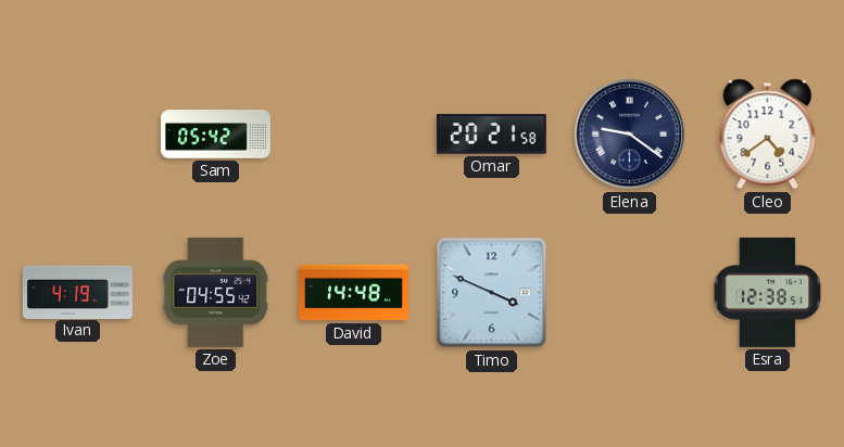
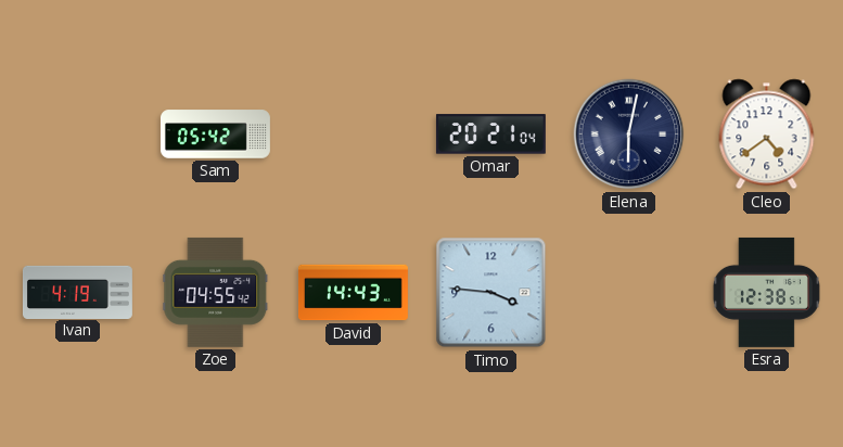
Omar: 20:21:58 -> 20:21:04
Elena: 9:21 -> 6:02
David: 14:48 -> 14:43
Timo: 3:49 -> 3:46
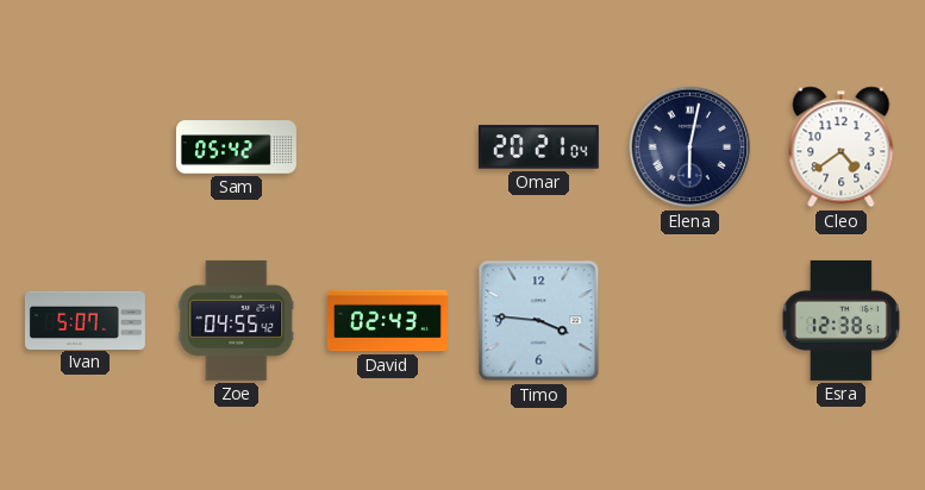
Ivan: 4:19 -> 5:07
David: 14:43 -> 02:43
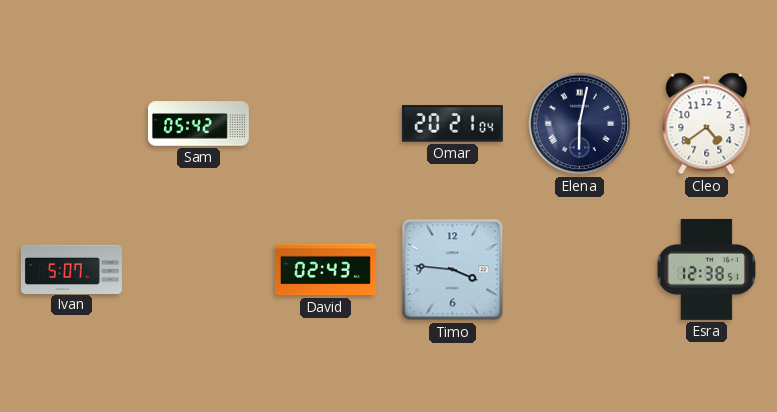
Zoe: 04:55 -> none
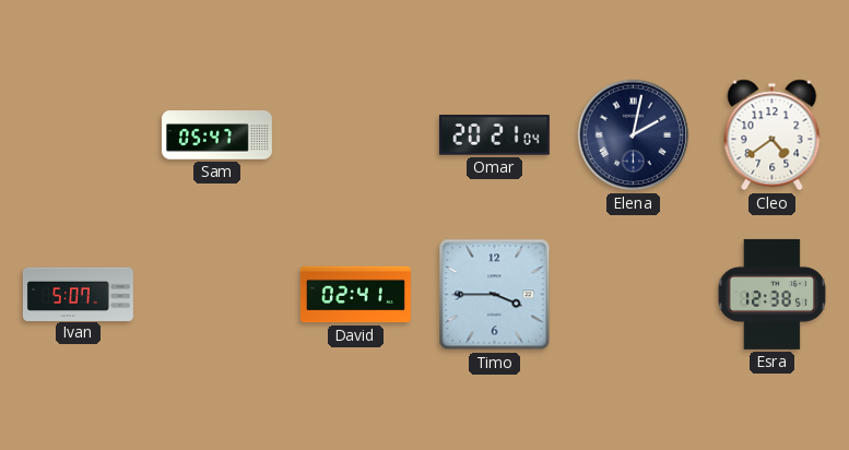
Sam: 05:42 -> 05:47
Elena: 6:02 -> 2:02
David: 02:43 -> 02:41
Timo: 3:46 -> 3:45
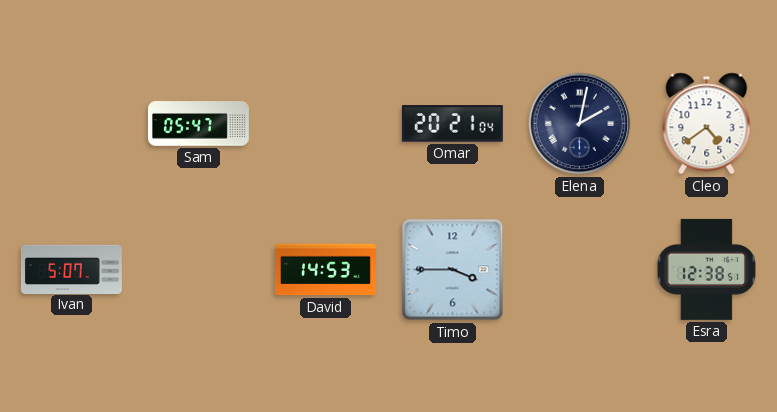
David: 02:41 -> 14:53
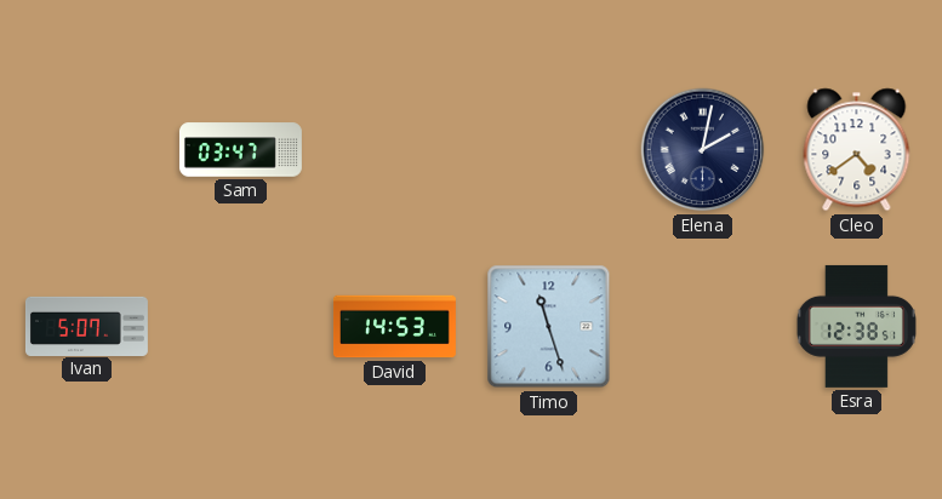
Sam: 05:47 -> 03:47
Omar: 20:21 -> none
Timo: 3:45 -> 11:27
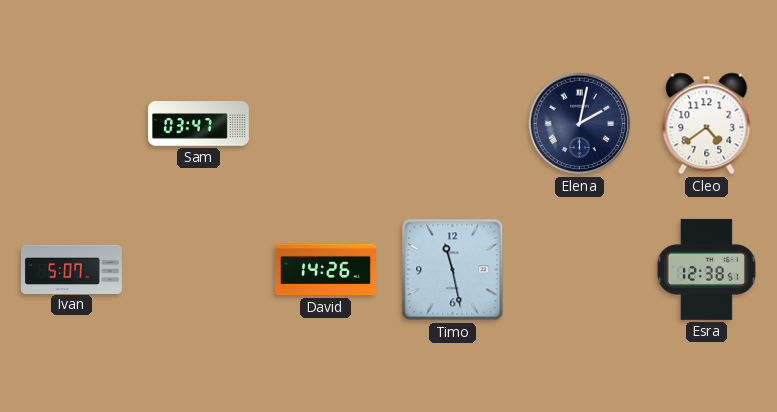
David: 14:53 -> 14:26
Timo: 11:27 -> 11:28
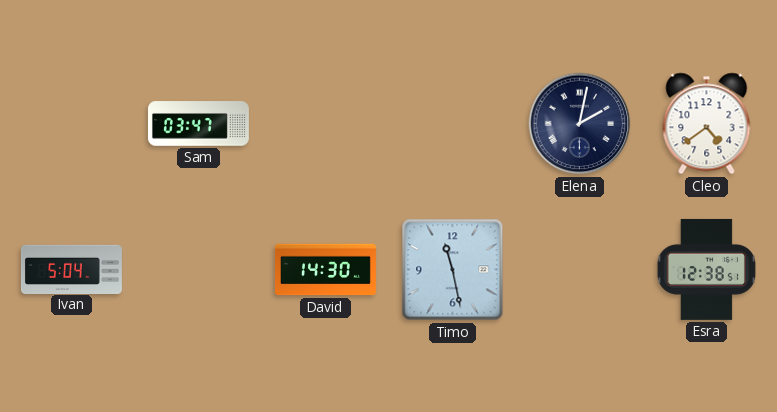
Ivan: 5:07 -> 5:04
David: 14:26 -> 14:30
